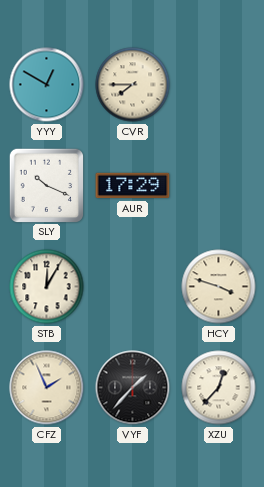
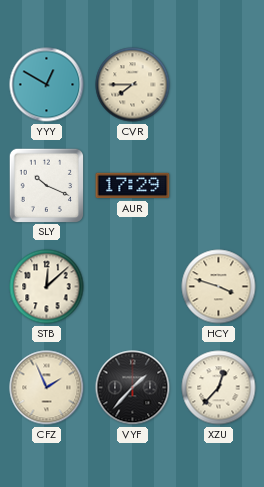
STB: 12:05 -> 12:08
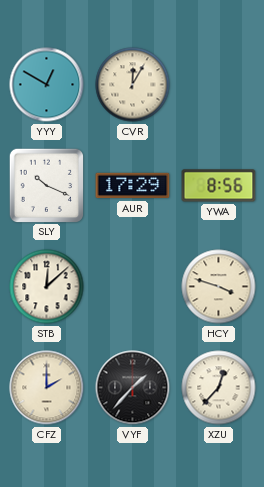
CVR: 7:45 -> 12:05
YWA: none -> 8:56
CFZ: 1:56 -> 2:00
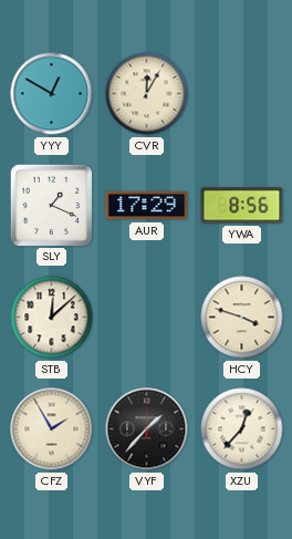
SLY: 10:19 -> 1:19
CFZ: 2:00 -> 1:55
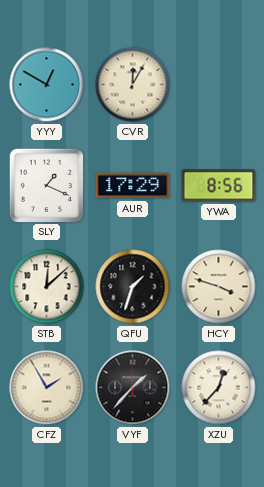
QFU: none -> 1:33
